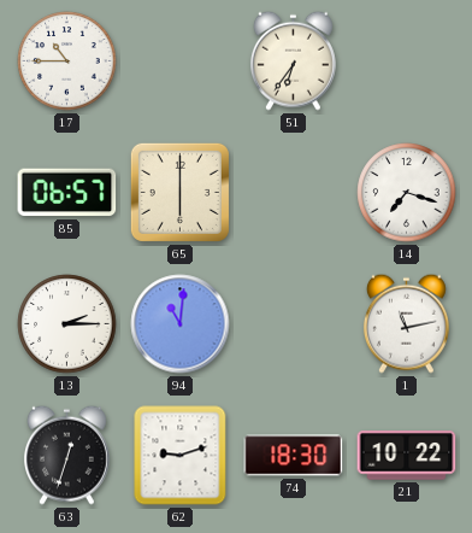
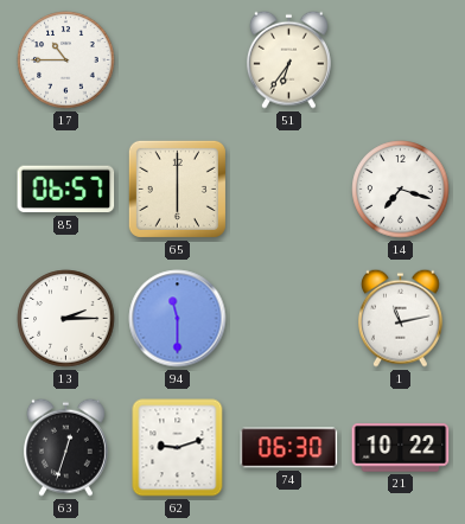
94: 11:01 -> 11:30
74: 18:30 -> 06:30
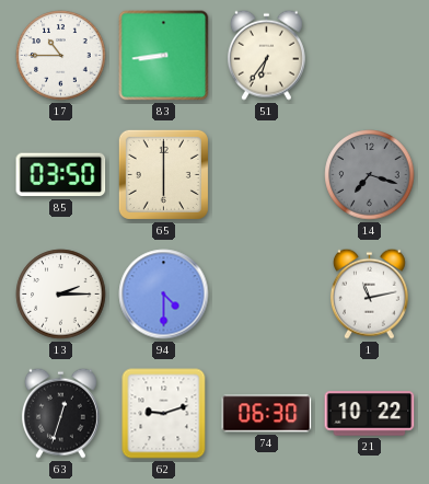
83: none -> 8:44
85: 06:57 -> 03:50
14 dial: white -> grey
94: 11:30 -> 4:30
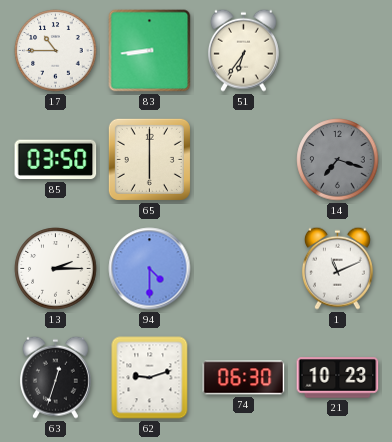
1: 11:13 -> 11:11
21: 10:22 -> 10:23
